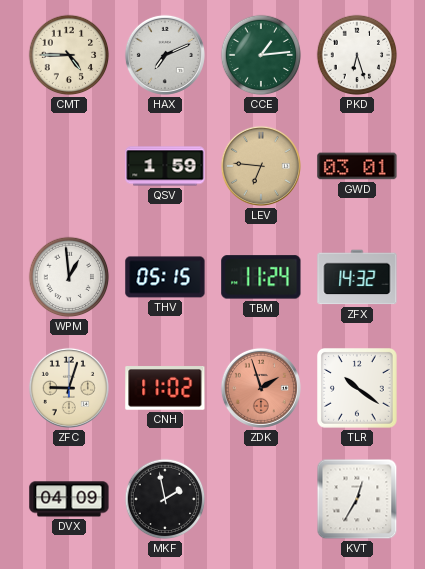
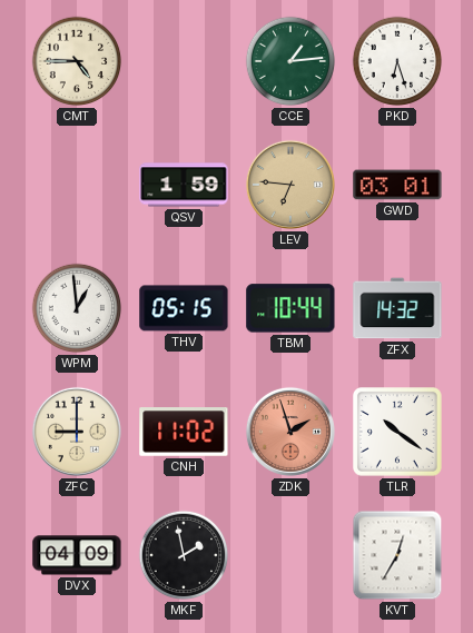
HAX: 7:11 -> none
TBM: 11:24 -> 10:44
ZFC: 9:03 -> 9:00
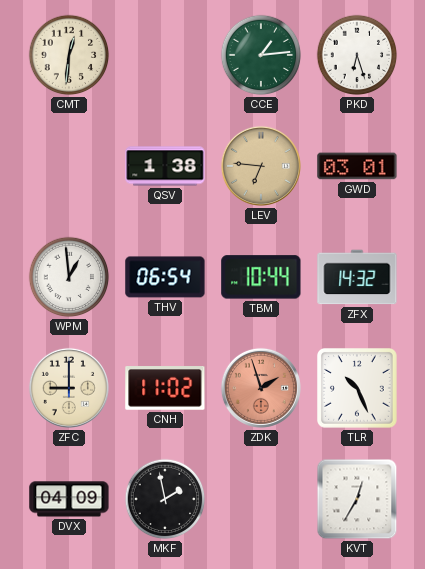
CMT: 4:45 -> 12:31
QSV: 1:59 -> 1:38
THV: 05:15 -> 06:54
TLR: 10:21 -> 10:26
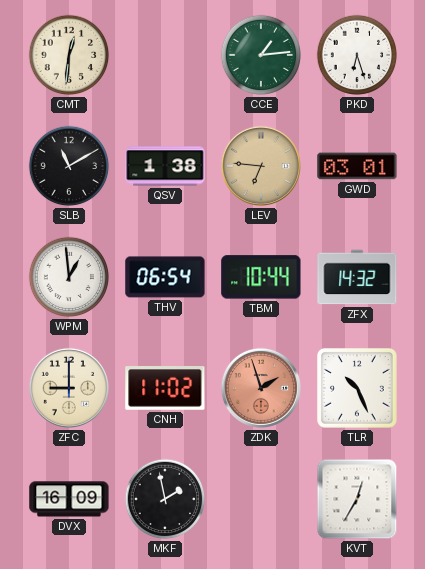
SLB: none -> 11:10
DVX: 04:09 -> 16:09
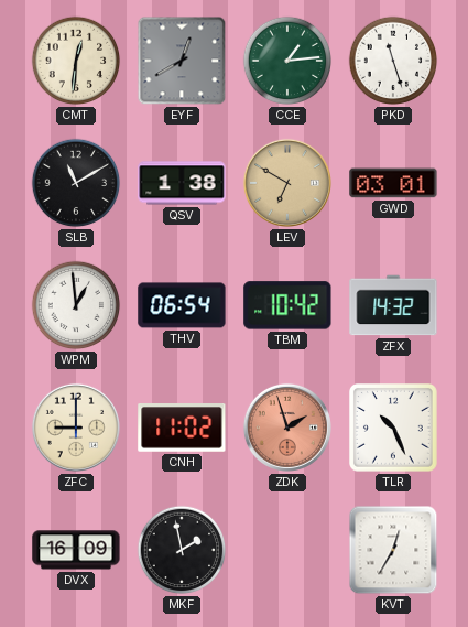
EYF: none -> 12:40
PKD: 6:27 -> 11:27
LEV: 6:46 -> 6:50
TBM: 10:44 -> 10:42
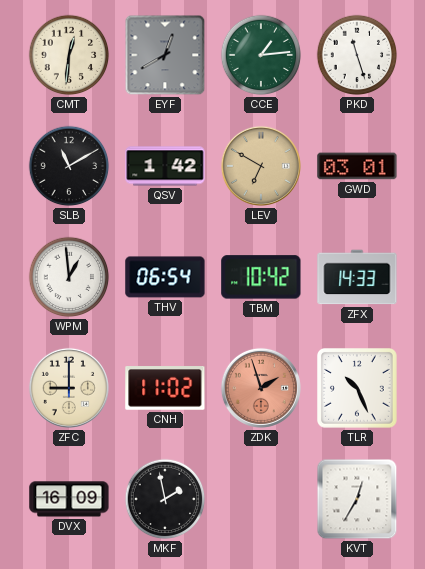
QSV: 1:38 -> 1:42
ZFX: 14:32 -> 14:33
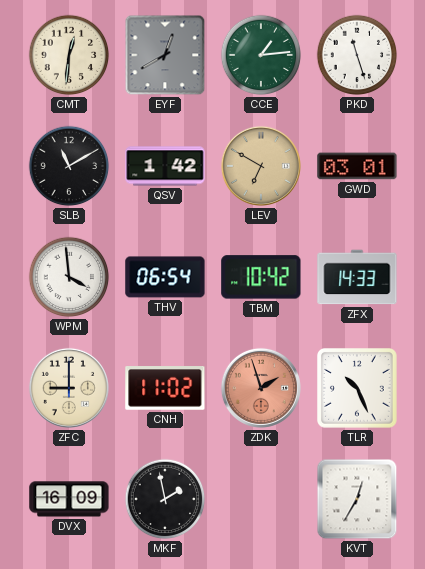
WPM: 12:59 -> 3:59
